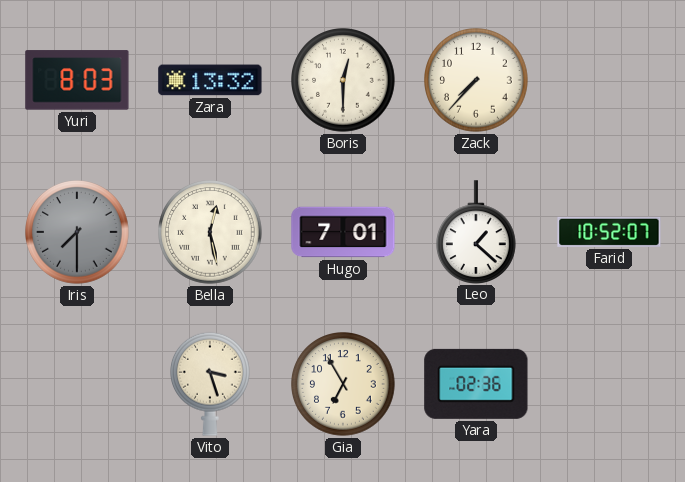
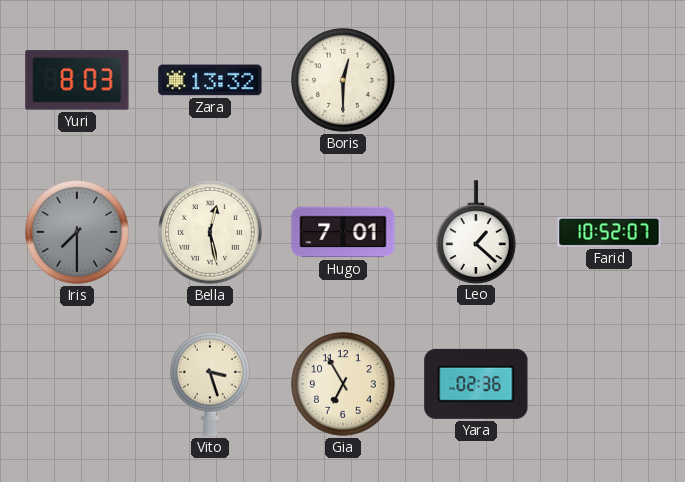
Zack: 7:37 -> none
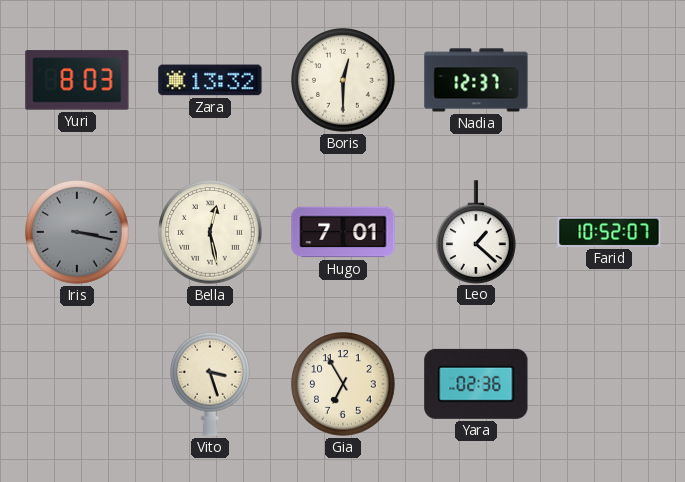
Nadia: none -> 12:37
Iris: 7:30 -> 3:17
